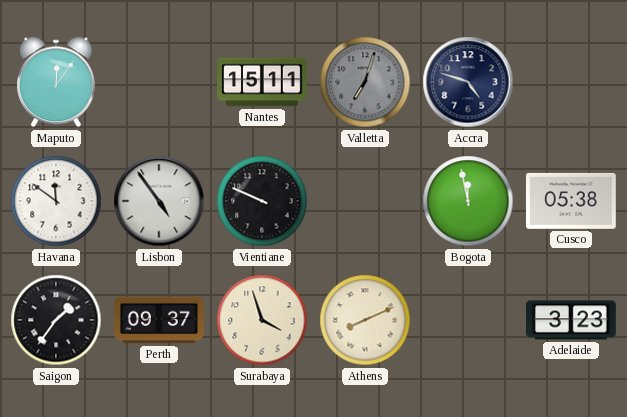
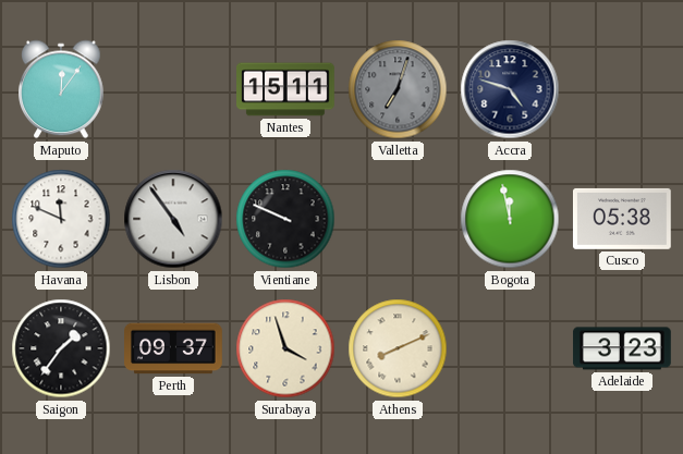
Havana: 11:51 -> 11:49
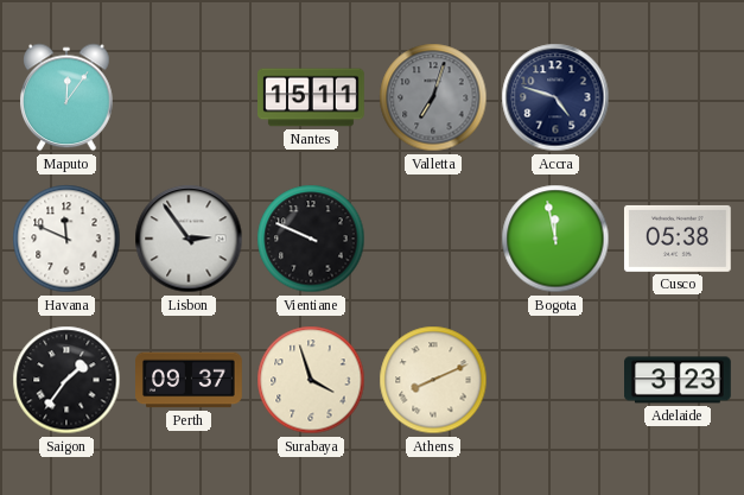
Lisbon: 4:54 -> 2:54
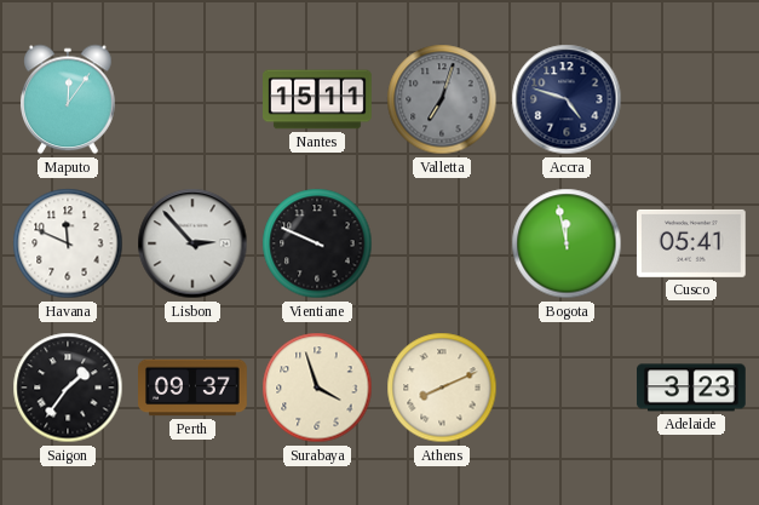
Lisbon: 2:54 -> 2:53
Cusco: 05:38 -> 05:41
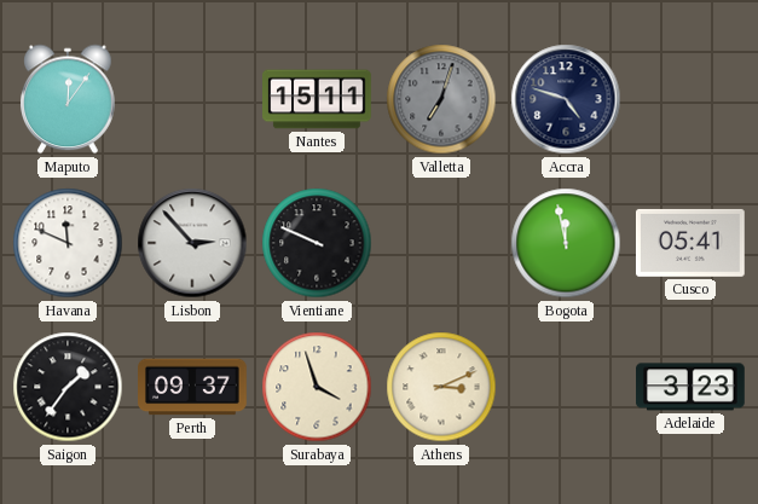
Athens: 8:11 -> 3:11
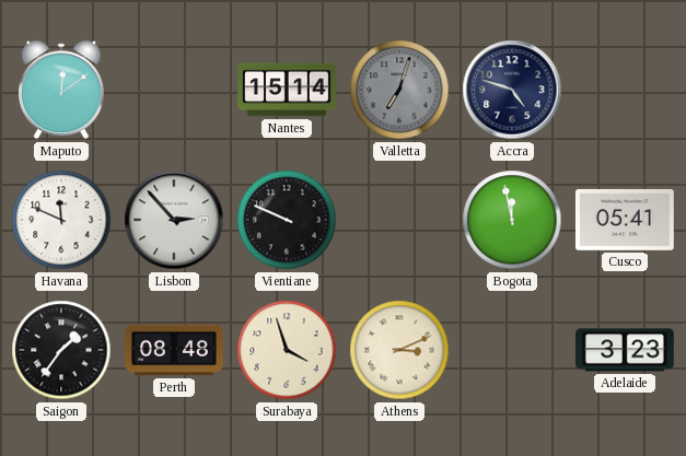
Maputo: 12:06 -> 12:09
Nantes: 15:11 -> 15:14
Perth: 09:37 -> 08:48
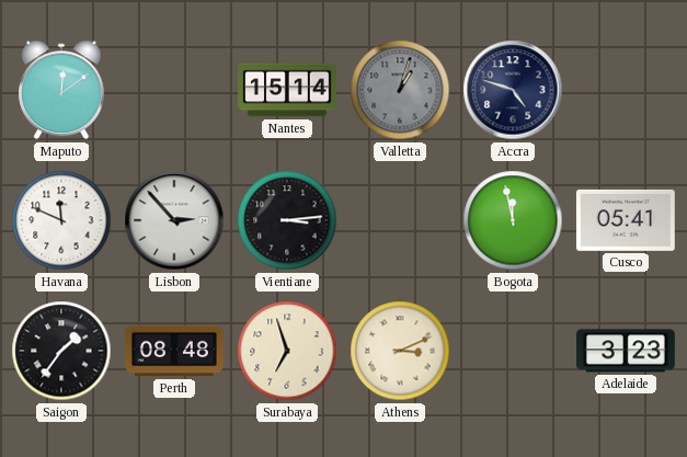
Valletta: 7:03 -> 1:03
Vientiane: 9:49 -> 3:14
Surabaya: 3:57 -> 6:57
